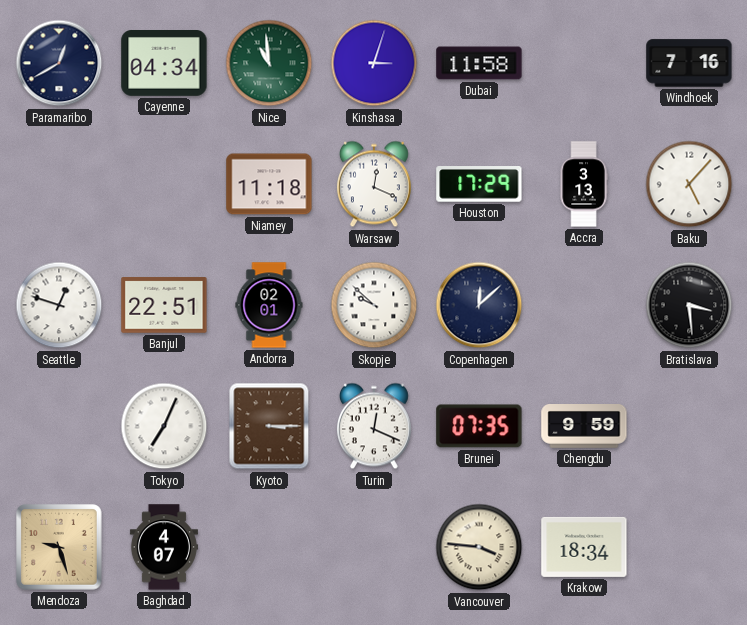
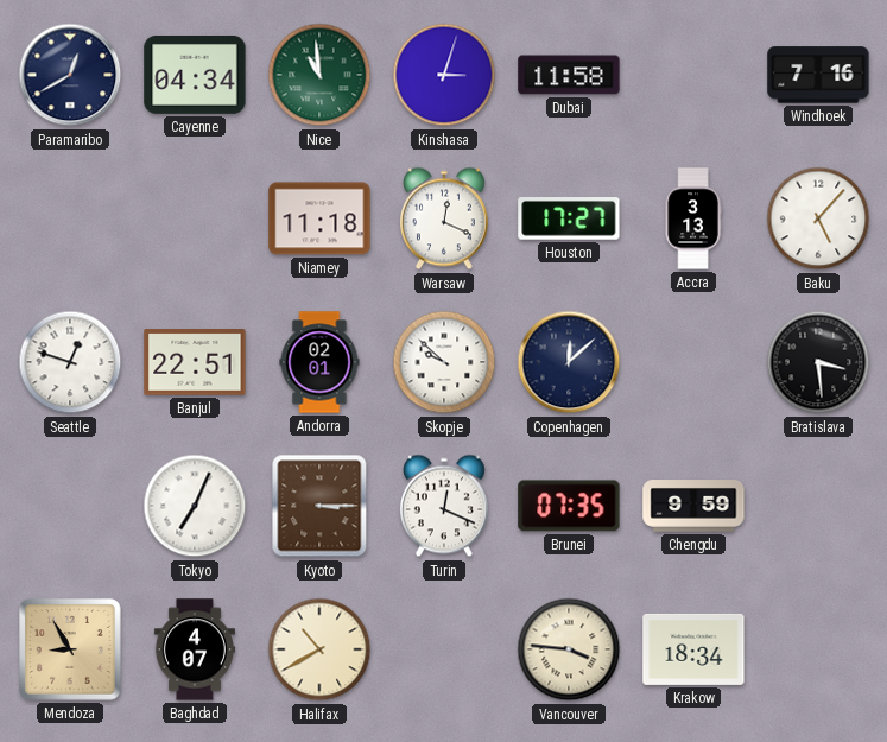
Houston: 17:29 -> 17:27
Mendoza: 9:27 -> 8:55
Halifax: none -> 10:40
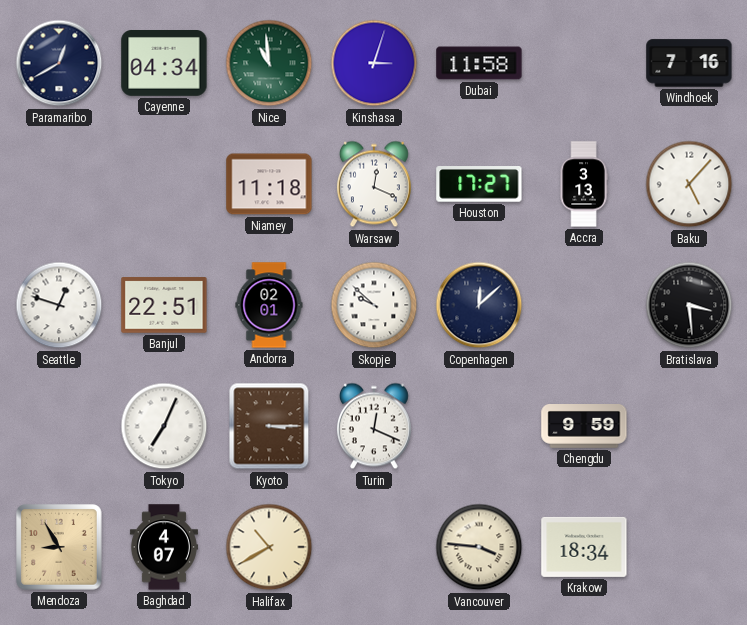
Brunei: 07:35 -> none
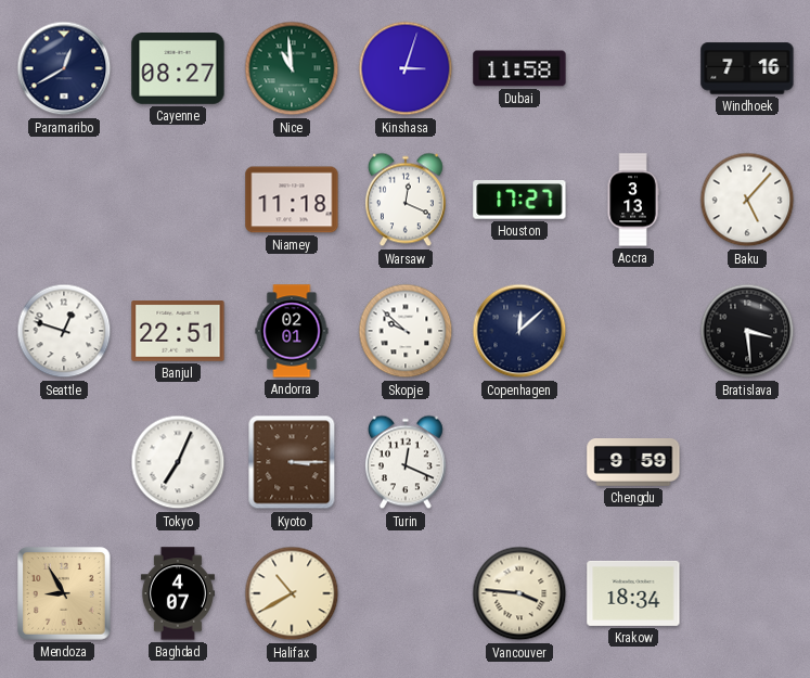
Cayenne: 04:34 -> 08:27
